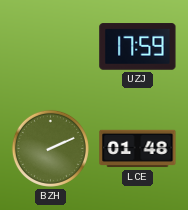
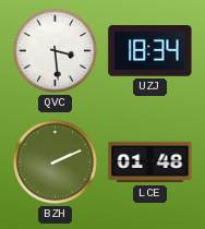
QVC: none -> 3:29
UZJ: 17:59 -> 18:34
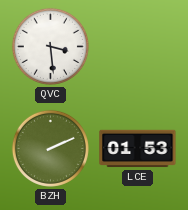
UZJ: 18:34 -> none
LCE: 01:48 -> 01:53
